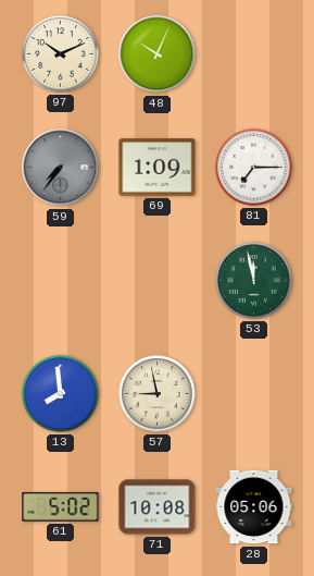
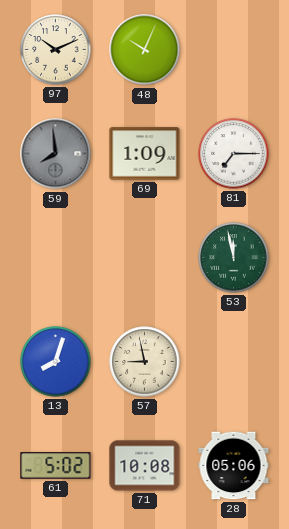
59: 7:36 -> 7:59
13: 7:59 -> 8:03
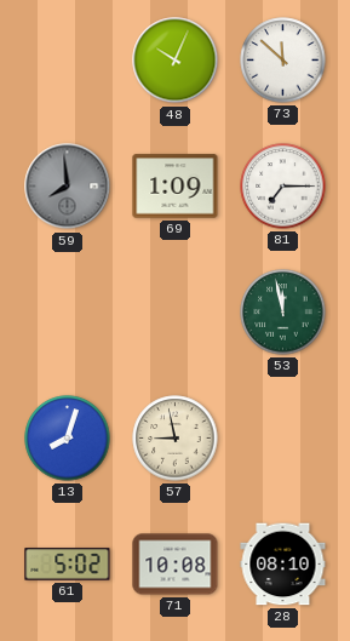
97: 10:11 -> none
73: none -> 11:52
28: 05:06 -> 08:10
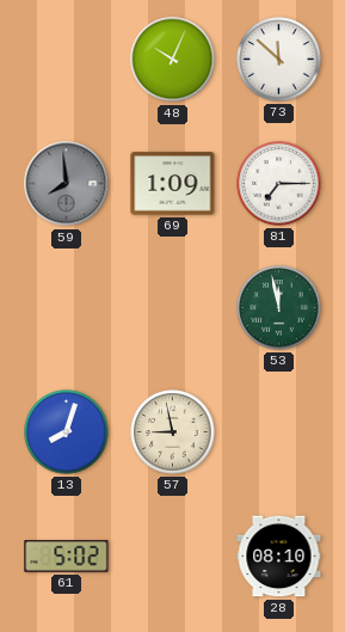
71: 10:08 -> none
